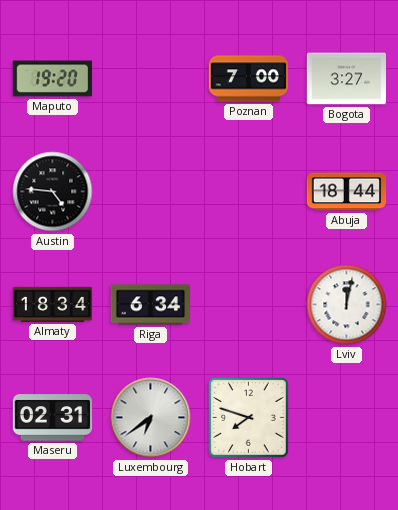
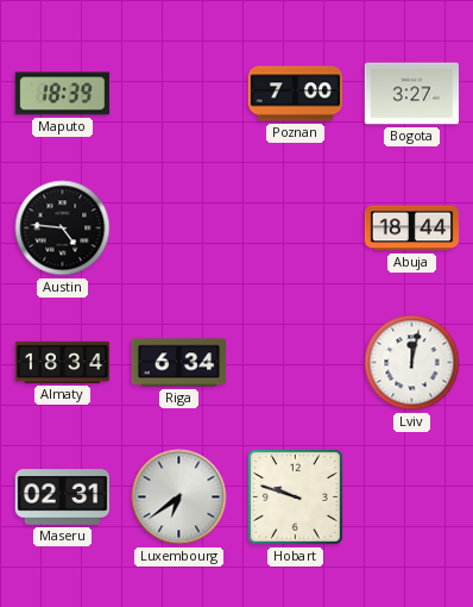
Maputo: 19:20 -> 18:39
Hobart: 7:48 -> 9:48
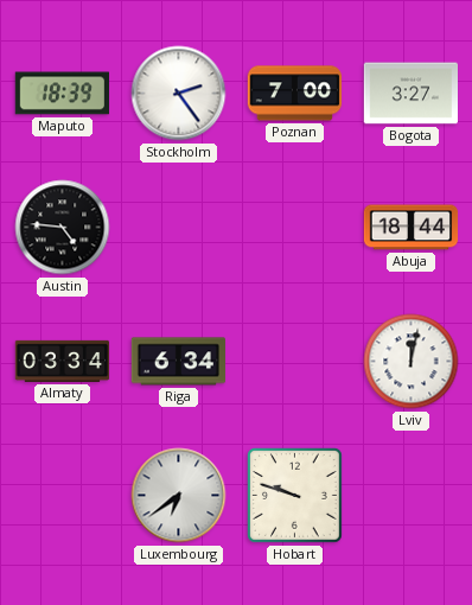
Stockholm: none -> 2:24
Almaty: 18:34 -> 03:34
Maseru: 02:31 -> none
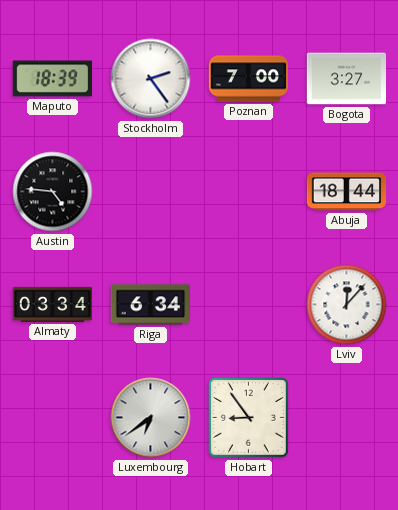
Lviv: 12:02 -> 12:07
Hobart: 9:48 -> 8:54
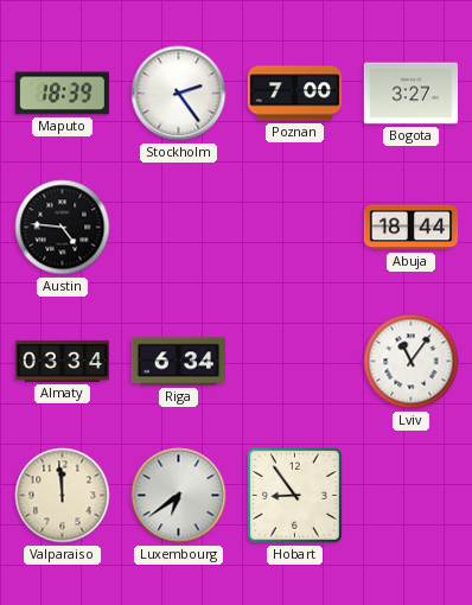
Lviv: 12:07 -> 11:06
Valparaiso: none -> 11:59
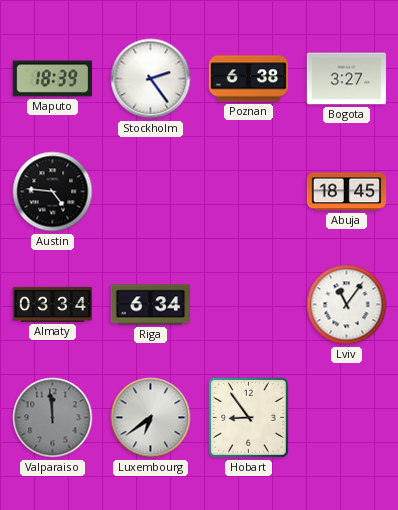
Poznan: 7:00 -> 6:38
Abuja: 18:44 -> 18:45
Valparaiso dial: cream -> grey
